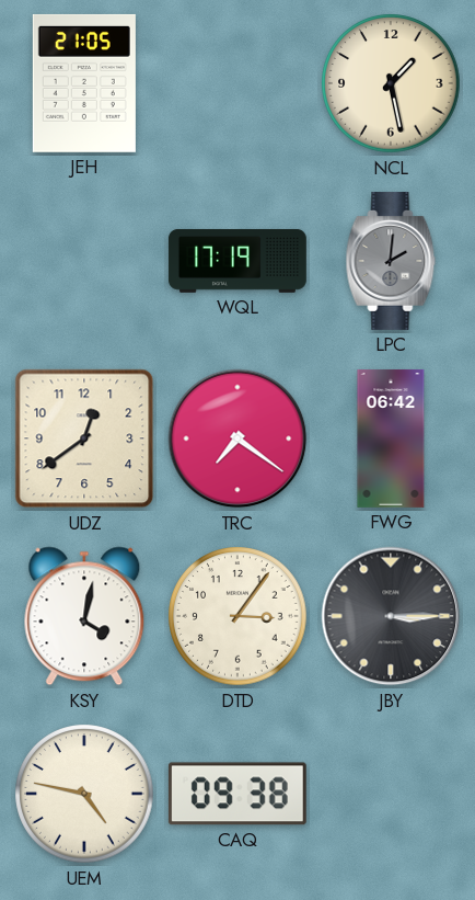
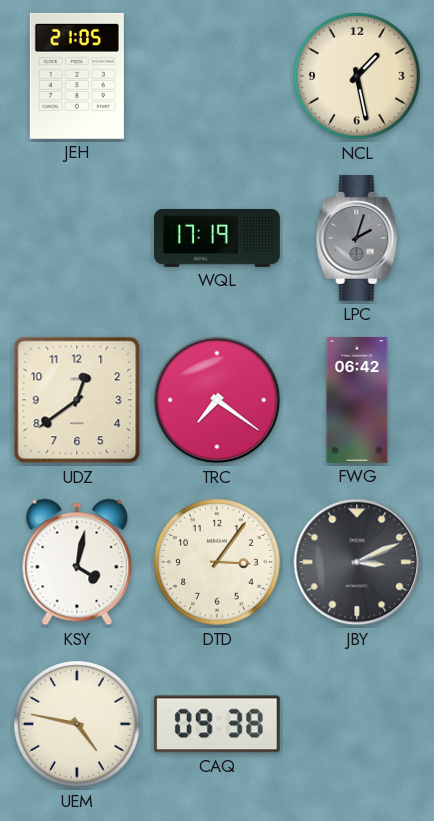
LPC: 2:01 -> 2:03
JBY: 3:15 -> 3:11
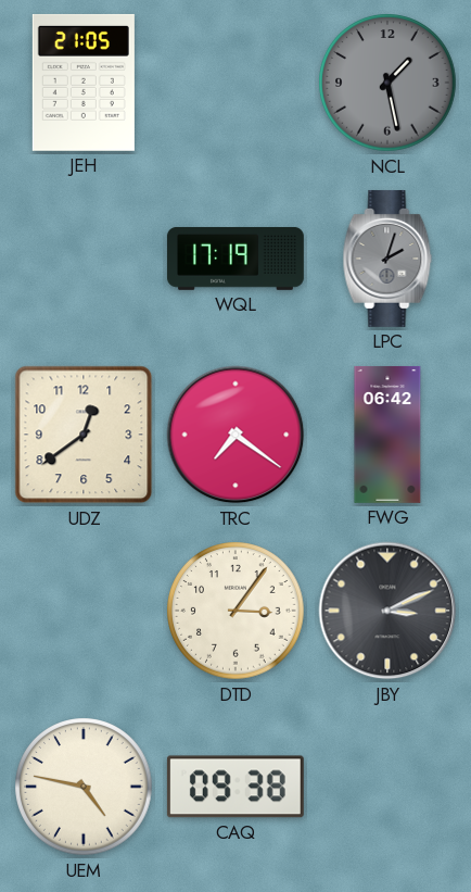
NCL dial: cream -> grey
KSY: 4:02 -> none
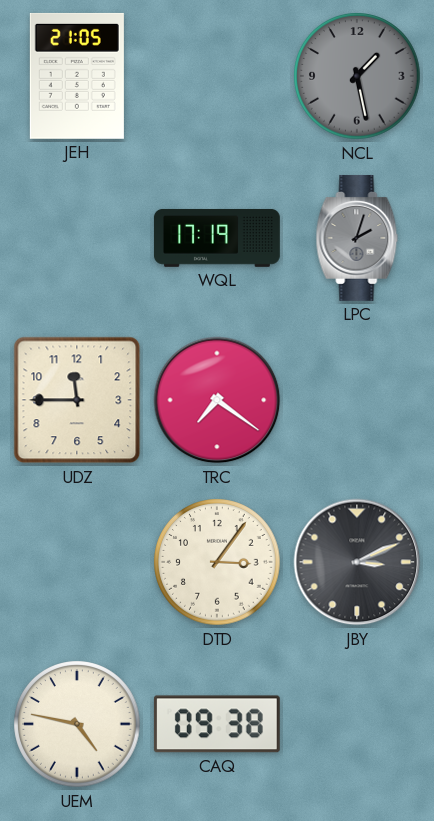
UDZ: 12:39 -> 11:45
FWG: 06:42 -> none
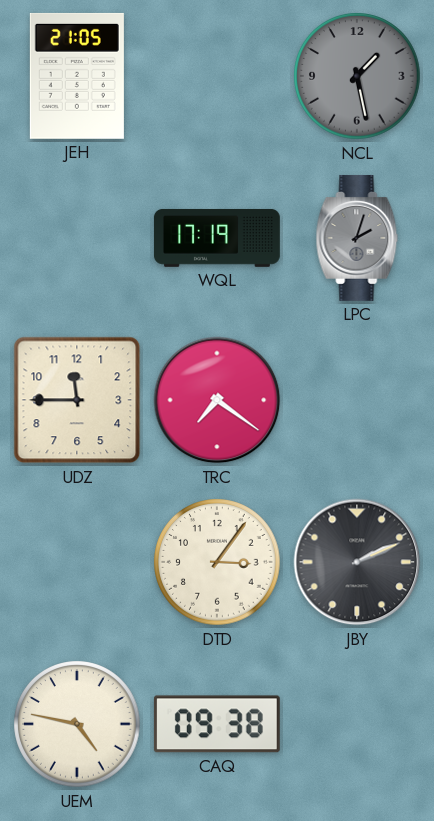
JBY: 3:11 -> 2:11
